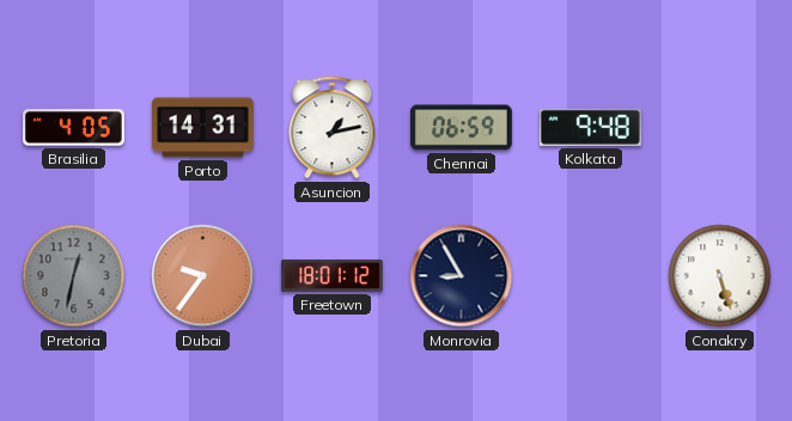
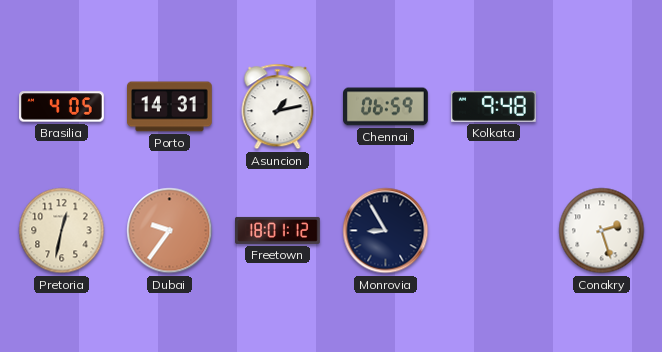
Pretoria dial: grey -> cream
Conakry: 5:27 -> 2:27
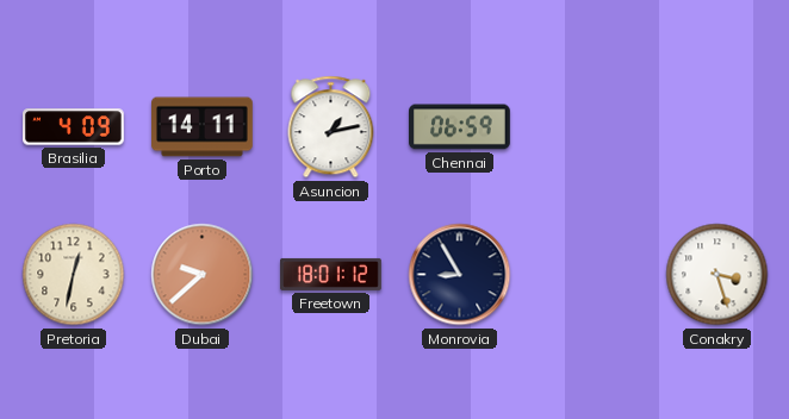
Brasilia: 4:05 -> 4:09
Porto: 14:31 -> 14:11
Kolkata: 9:48 -> none
Dubai: 9:36 -> 9:38
Conakry: 2:27 -> 3:27
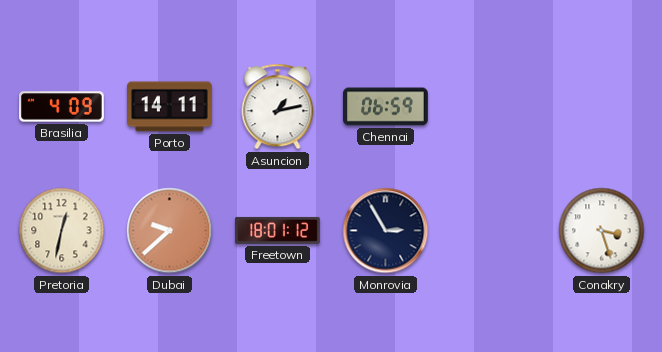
Monrovia: 8:55 -> 2:55
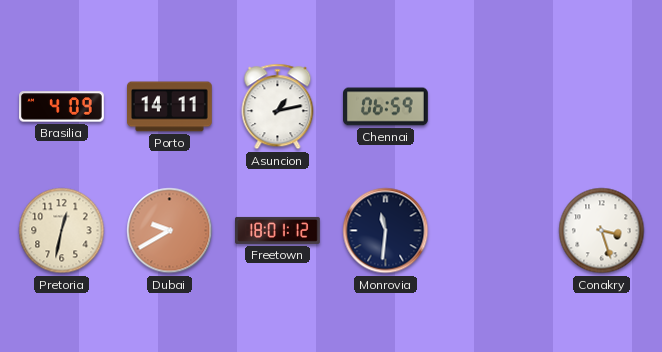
Dubai: 9:38 -> 9:40
Monrovia: 2:55 -> 11:31
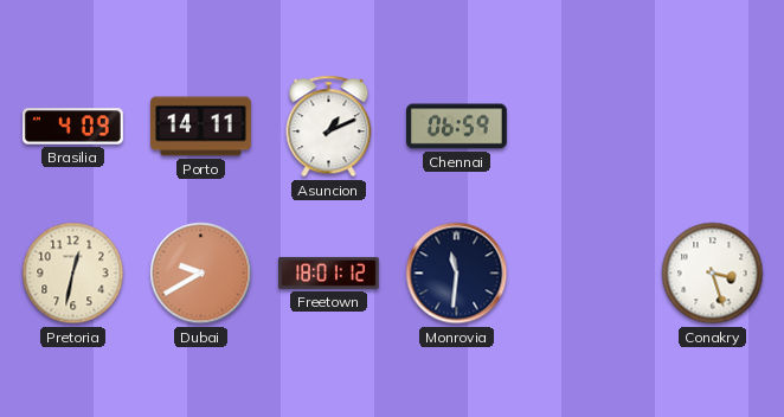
Asuncion: 1:13 -> 1:11
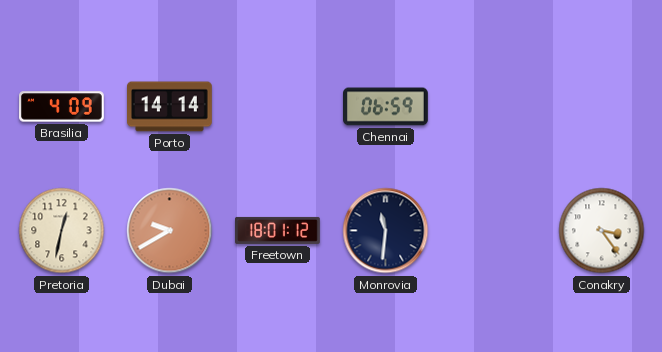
Porto: 14:11 -> 14:14
Asuncion: 1:11 -> none
Conakry: 3:27 -> 3:24
